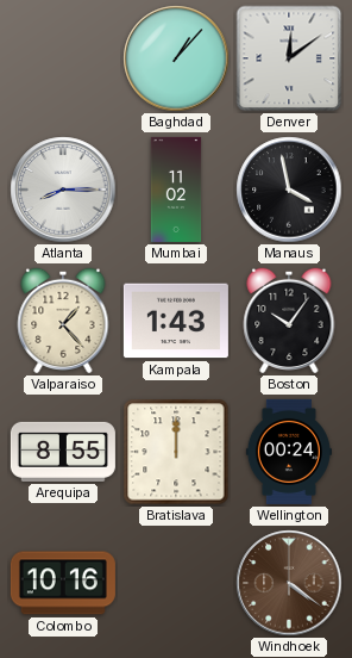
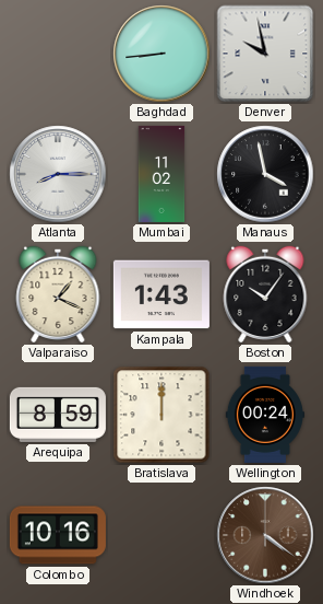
Baghdad: 1:07 -> 8:44
Denver: 12:09 -> 9:58
Valparaiso: 1:23 -> 1:19
Arequipa: 8:55 -> 8:59
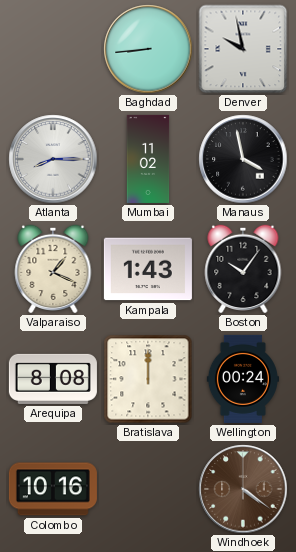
Arequipa: 8:59 -> 8:08
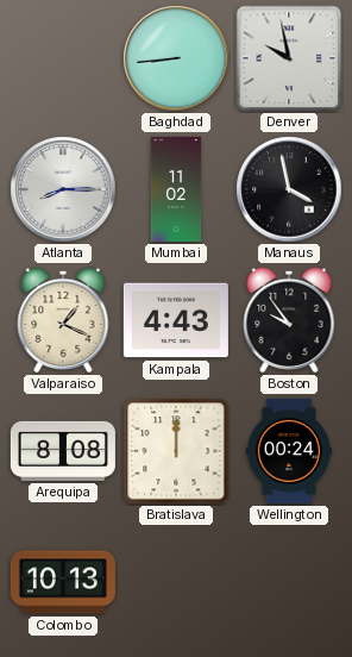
Kampala: 1:43 -> 4:43
Boston: 10:06 -> 9:54
Colombo: 10:16 -> 10:13
Windhoek: 4:21 -> none
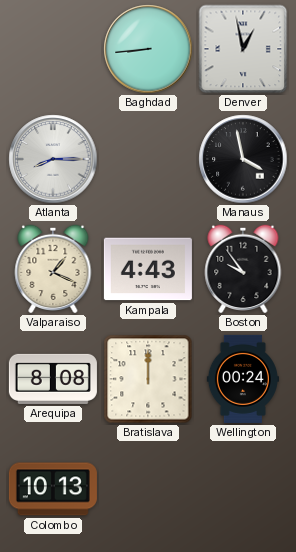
Denver: 9:58 -> 12:58
Mumbai: 11:02 -> none
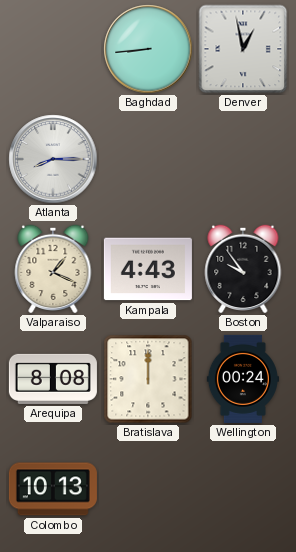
Manaus: 3:58 -> none
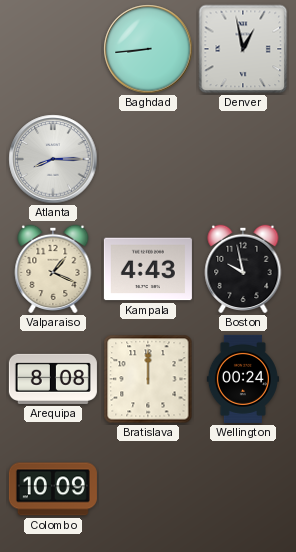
Boston: 9:54 -> 9:58
Colombo: 10:13 -> 10:09
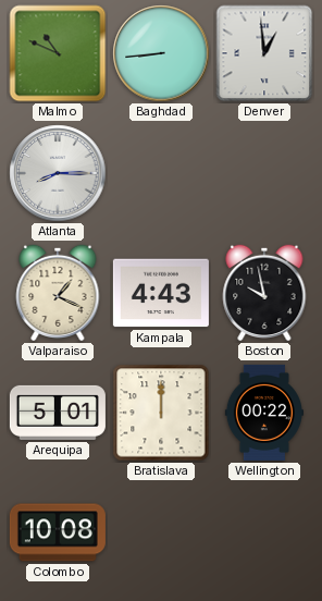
Malmo: none -> 10:49
Denver: 12:58 -> 12:59
Arequipa: 8:08 -> 5:01
Wellington: 00:24 -> 00:22
Colombo: 10:09 -> 10:08
